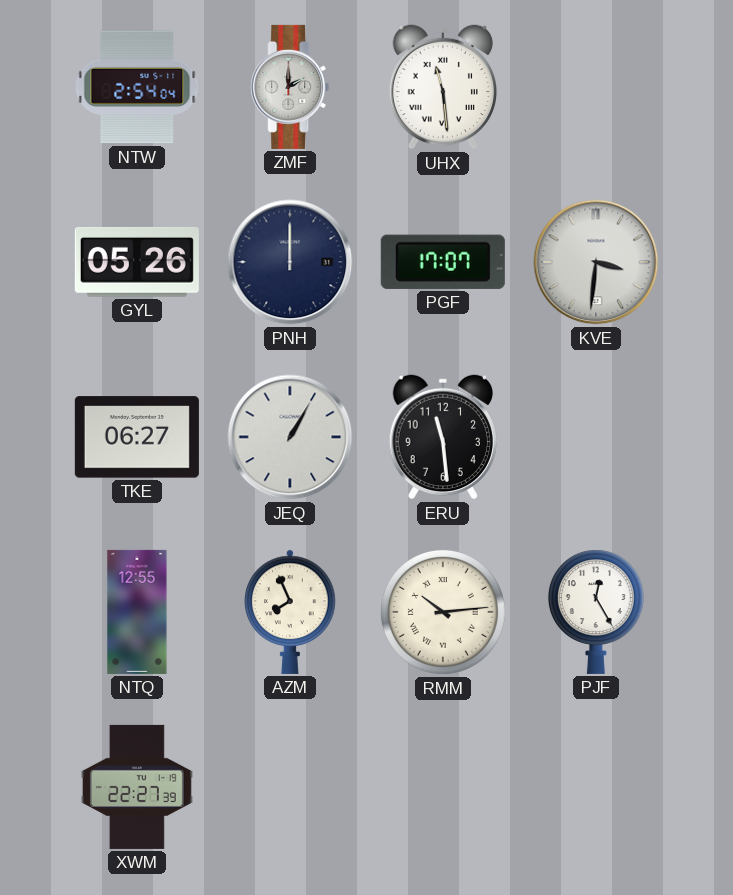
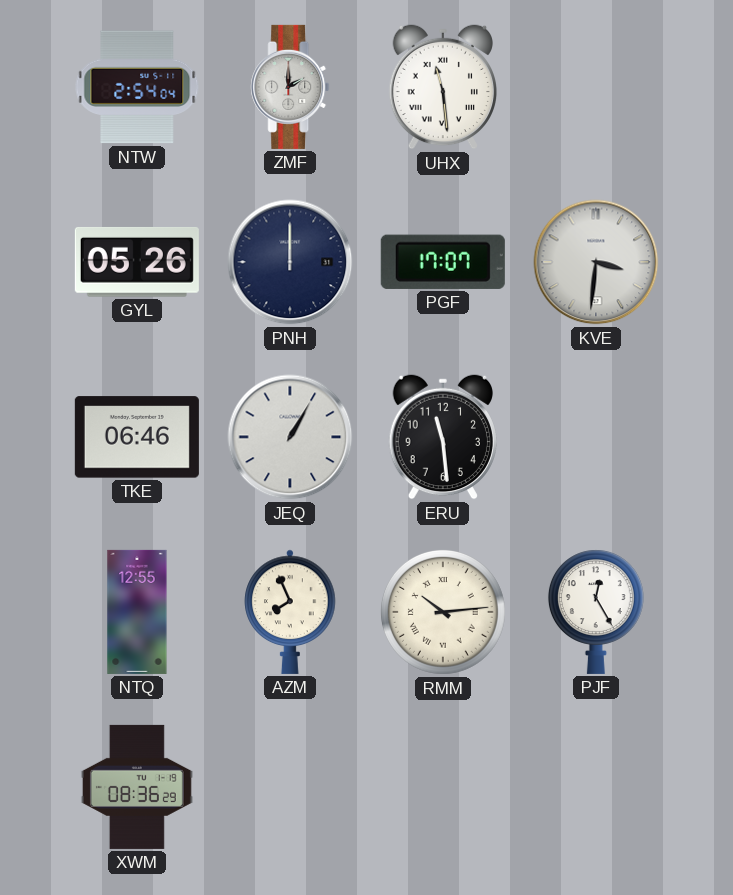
TKE: 06:27 -> 06:46
XWM: 22:27 -> 08:36
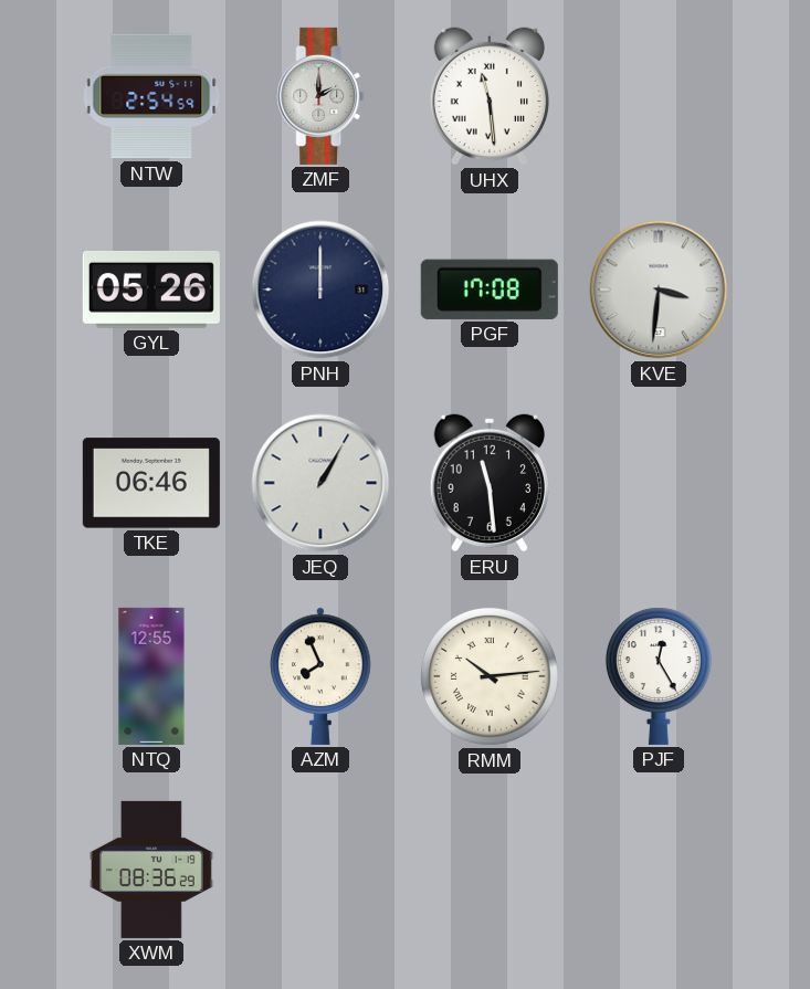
NTW: 2:54:04 -> 2:54:59
PGF: 17:07 -> 17:08
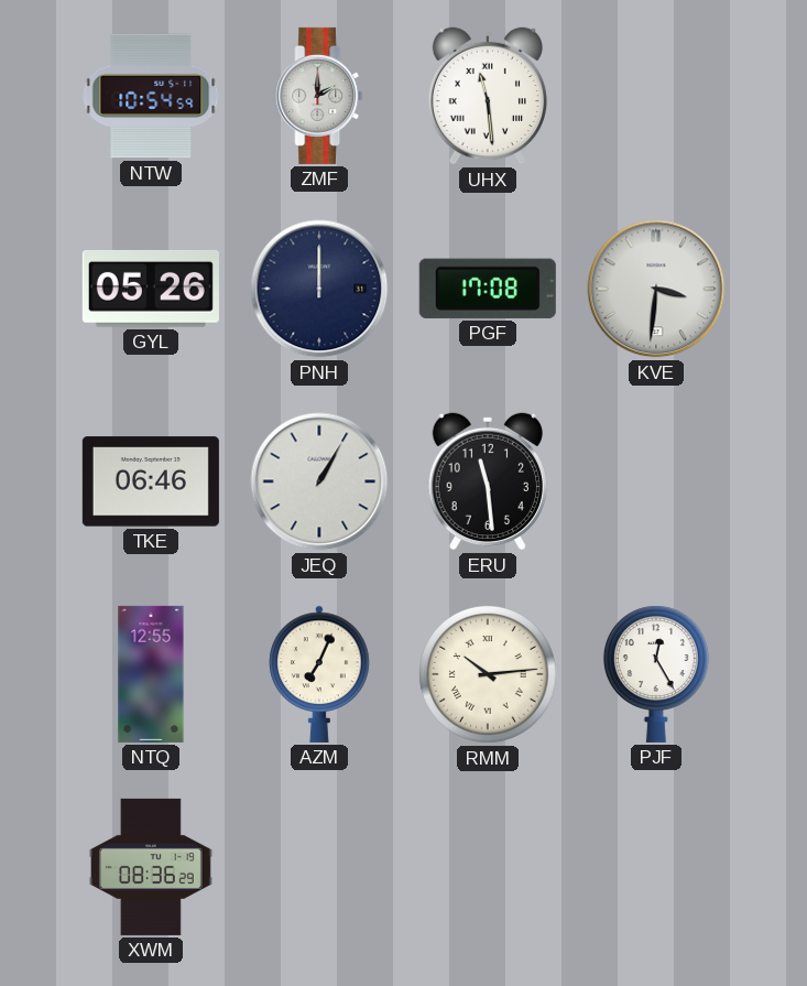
NTW: 2:54 -> 10:54
AZM: 7:56 -> 7:04
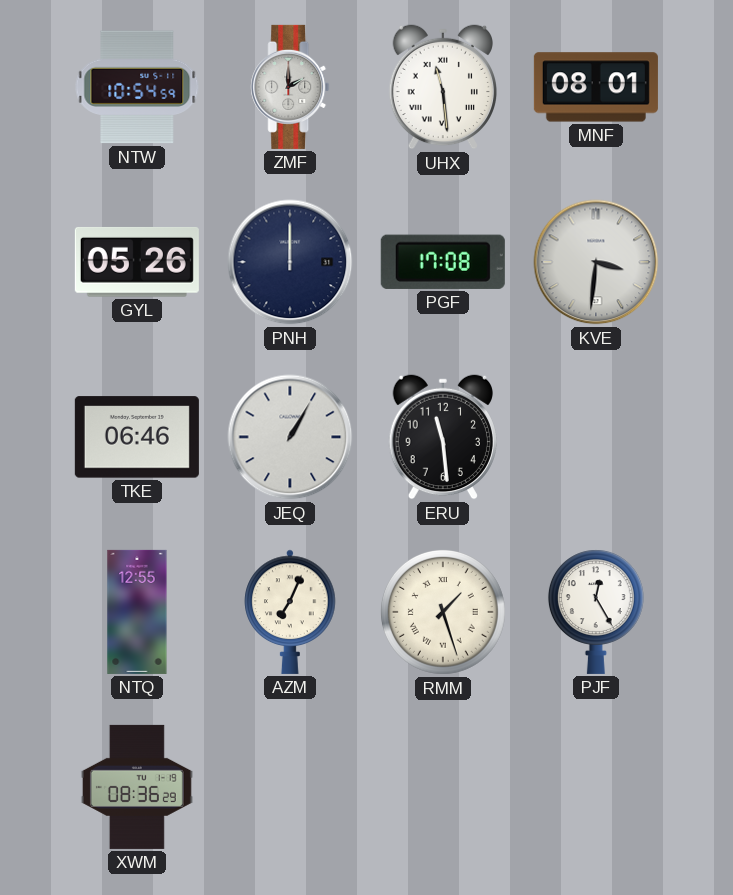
MNF: none -> 08:01
RMM: 10:14 -> 1:27
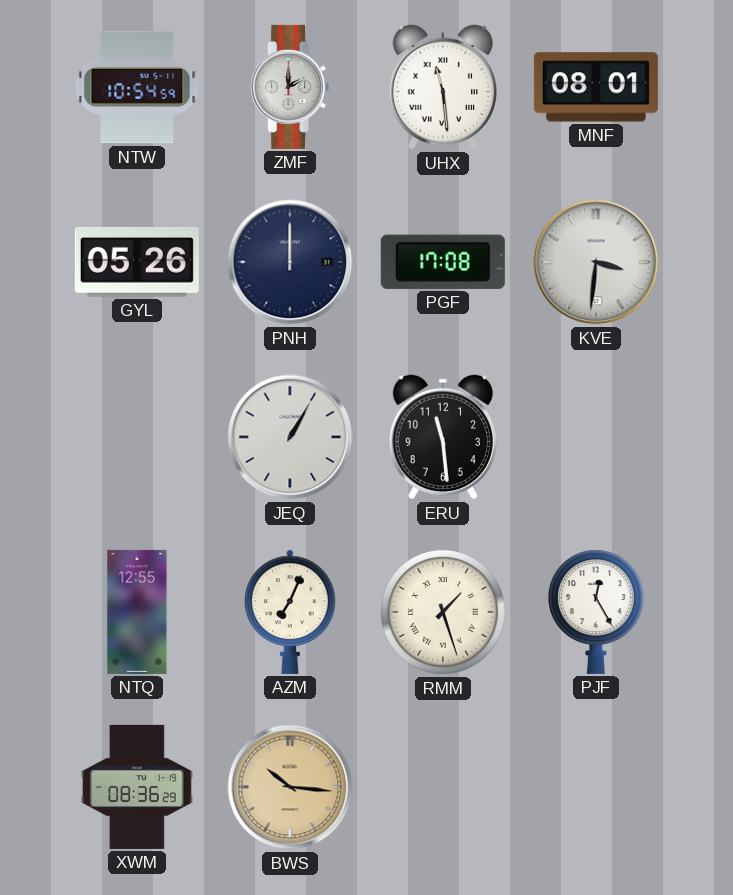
TKE: 06:46 -> none
BWS: none -> 10:16
